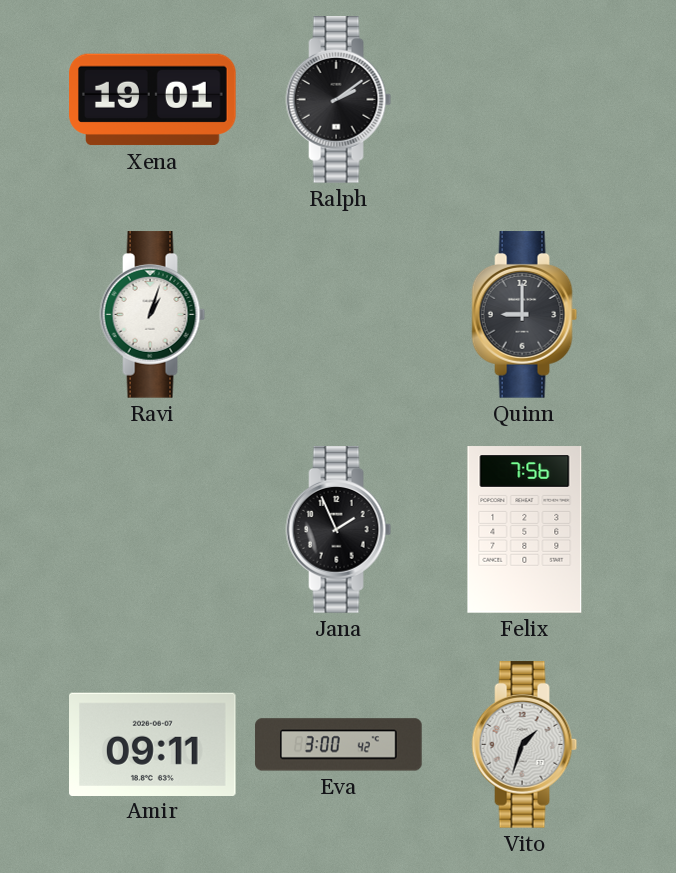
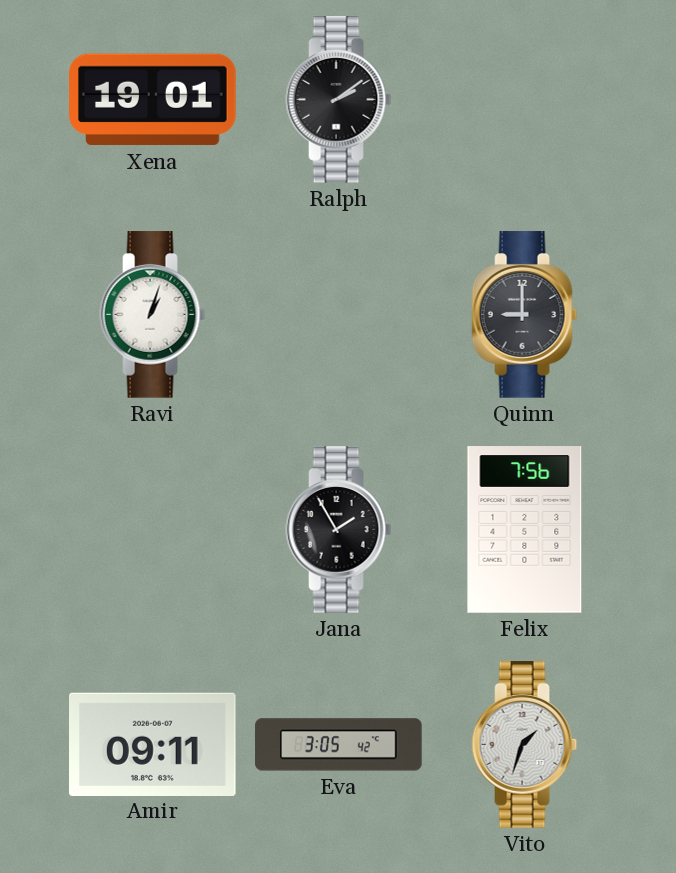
Jana: 1:56 -> 1:55
Eva: 3:00 -> 3:05
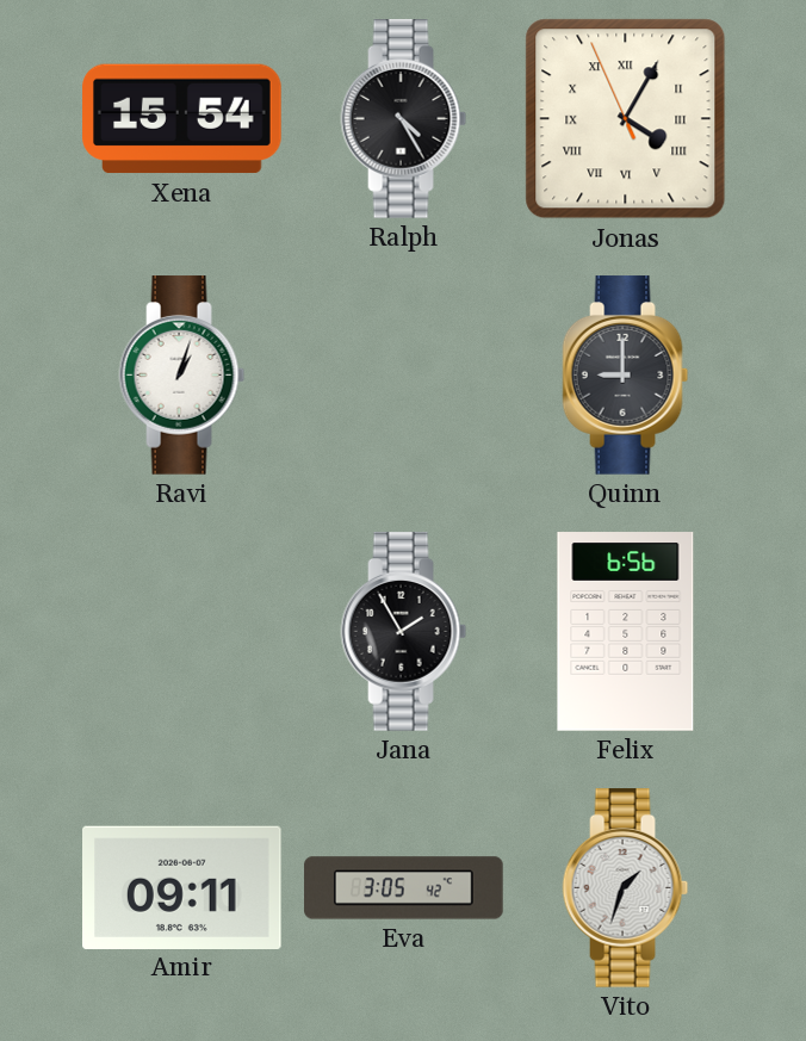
Xena: 19:01 -> 15:54
Ralph: 2:09 -> 4:25
Jonas: none -> 4:04
Felix: 7:56 -> 6:56
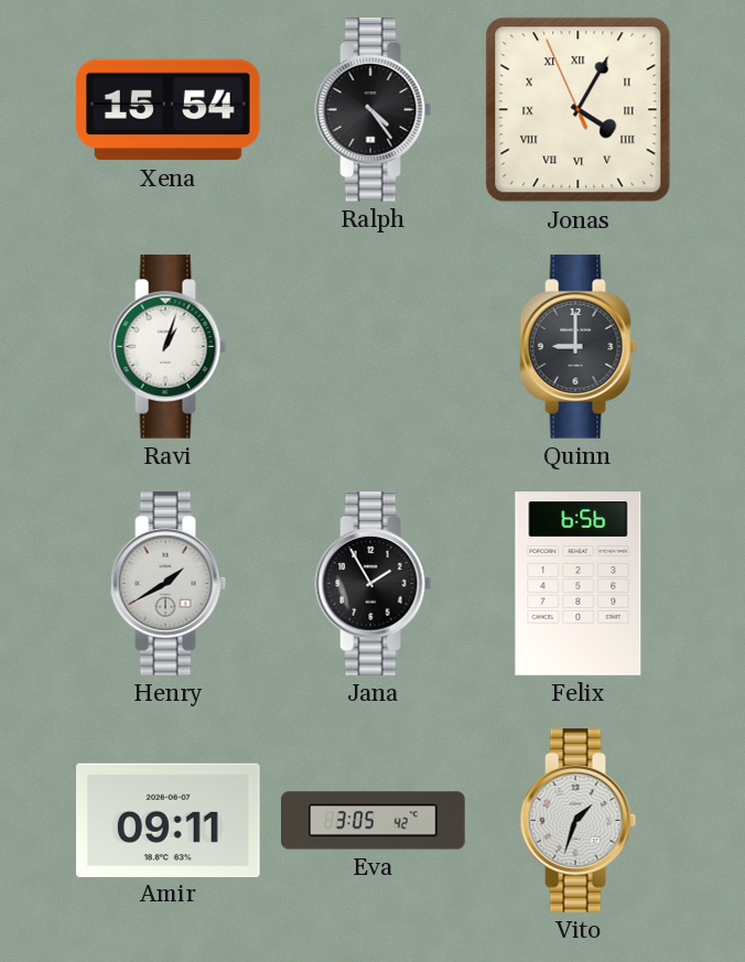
Ralph: 4:25 -> 4:24
Henry: none -> 1:40
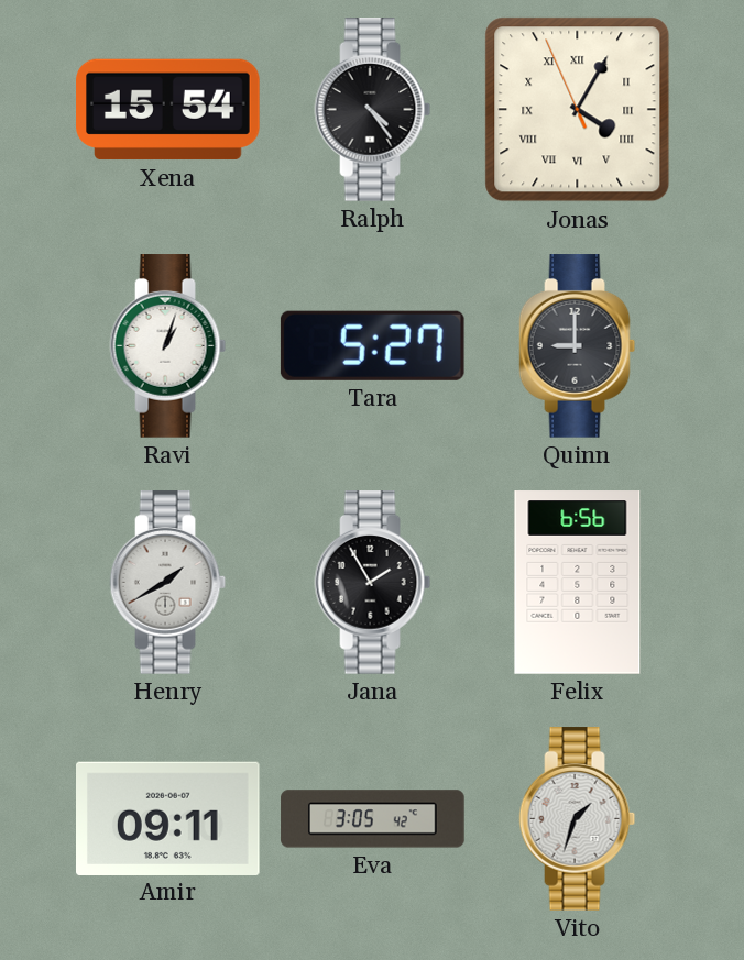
Tara: none -> 5:27
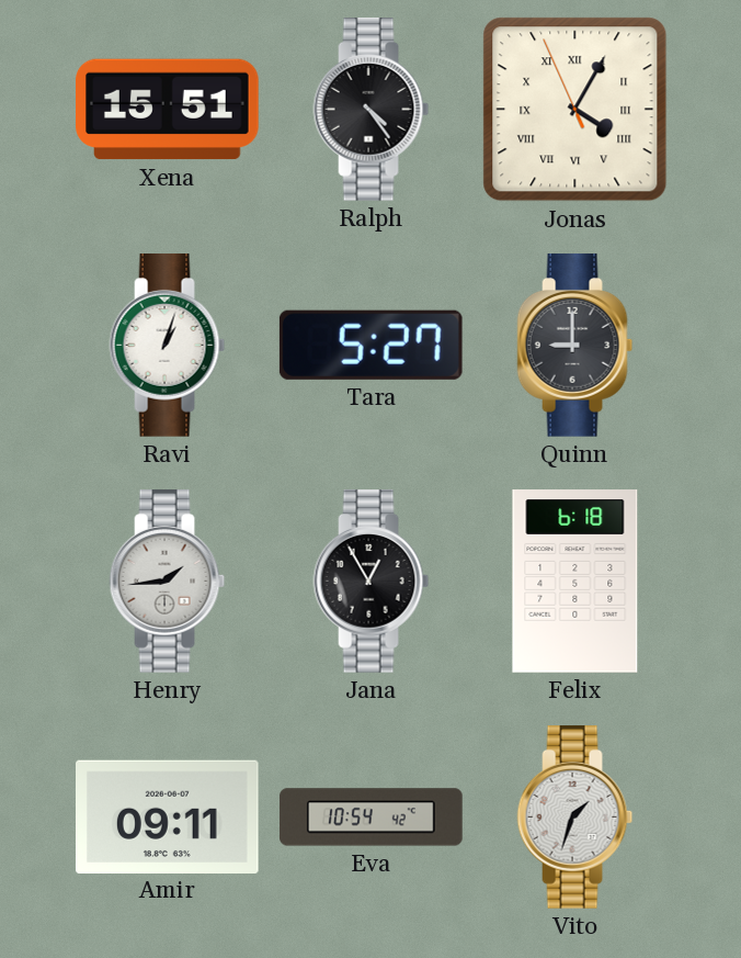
Xena: 15:54 -> 15:51
Henry: 1:40 -> 1:44
Jana: 1:55 -> 12:55
Felix: 6:56 -> 6:18
Eva: 3:05 -> 10:54
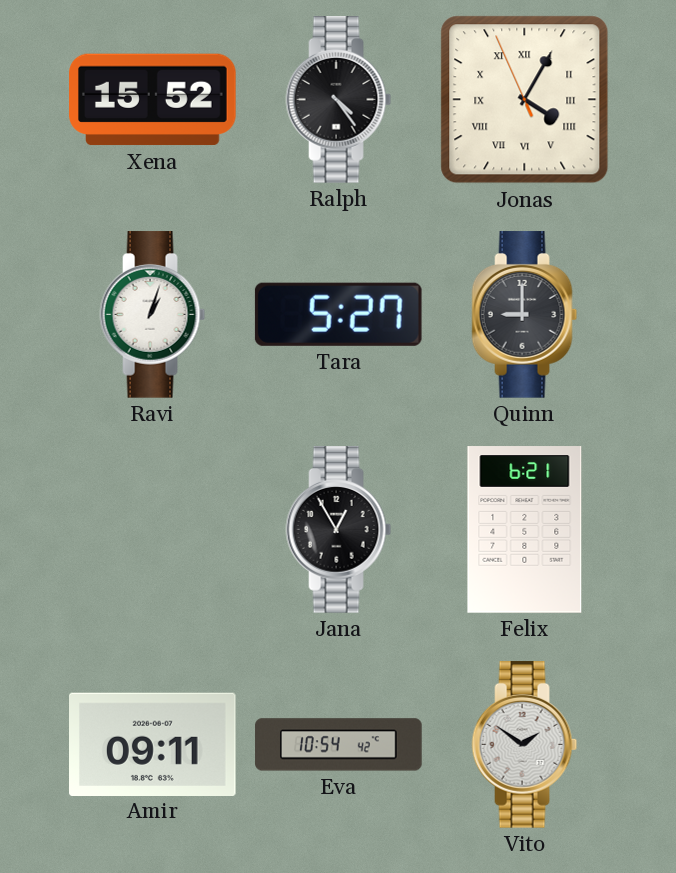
Xena: 15:51 -> 15:52
Henry: 1:44 -> none
Felix: 6:18 -> 6:21
Vito: 1:33 -> 1:51
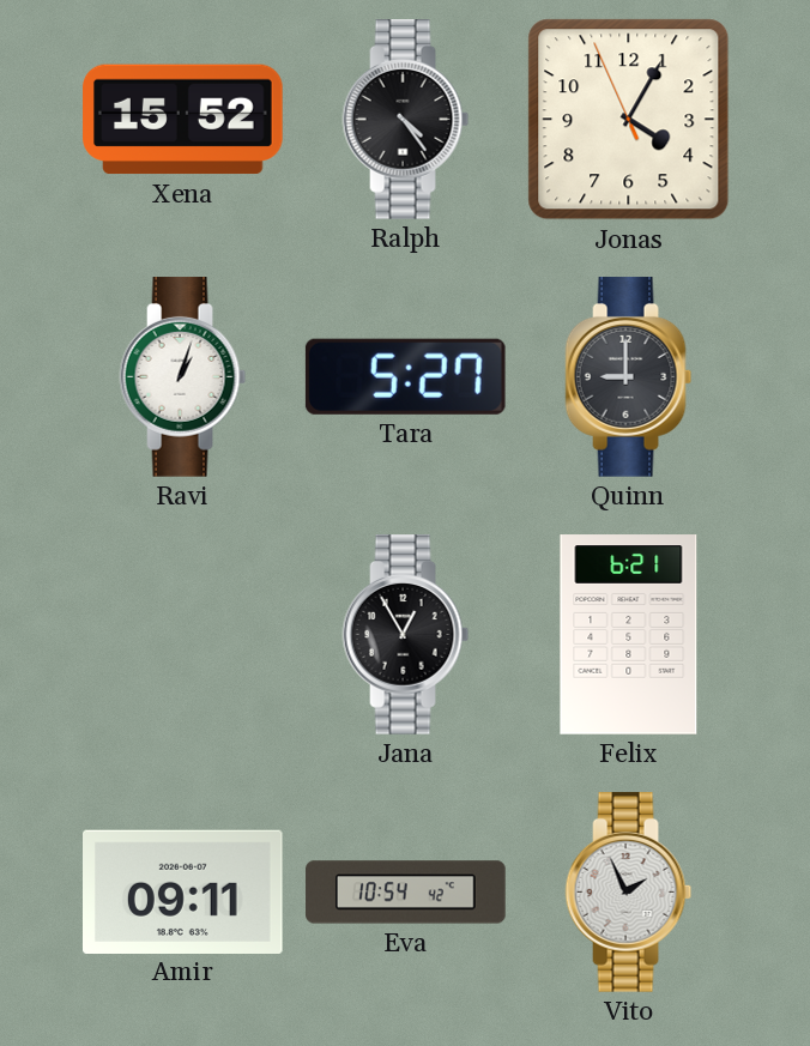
Jonas numerals: Roman -> Arabic
Vito: 1:51 -> 1:56
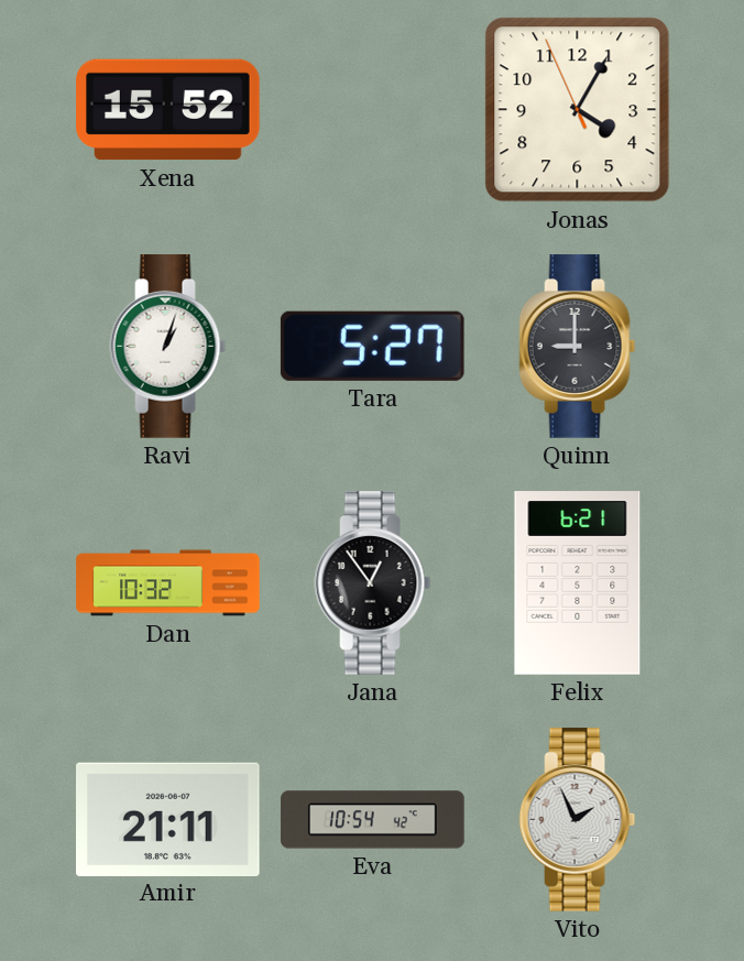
Ralph: 4:24 -> none
Dan: none -> 10:32
Jana: 12:55 -> 12:54
Amir: 09:11 -> 21:11
